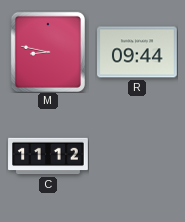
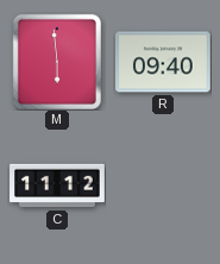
M: 8:47 -> 5:59
R: 09:44 -> 09:40
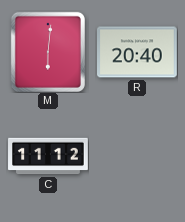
M: 5:59 -> 6:01
R: 09:40 -> 20:40
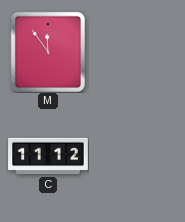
M: 6:01 -> 11:54
R: 20:40 -> none
